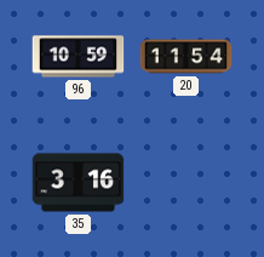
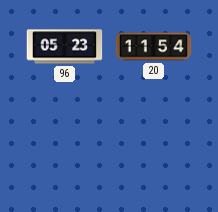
96: 10:59 -> 05:23
35: 3:16 -> none
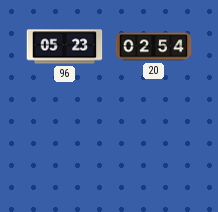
20: 11:54 -> 02:54
